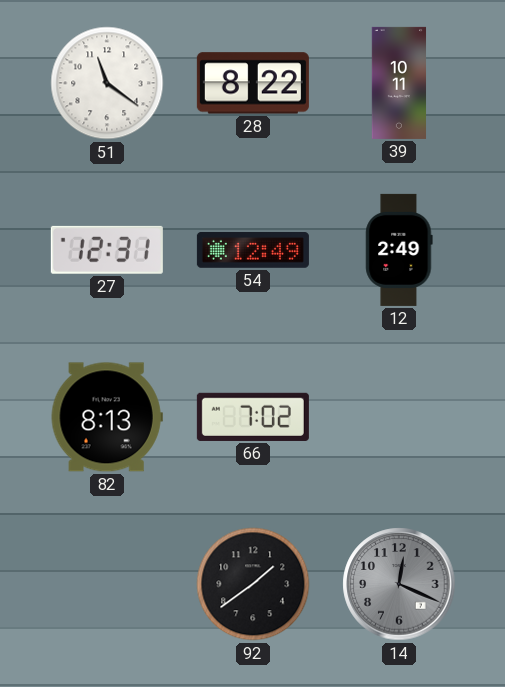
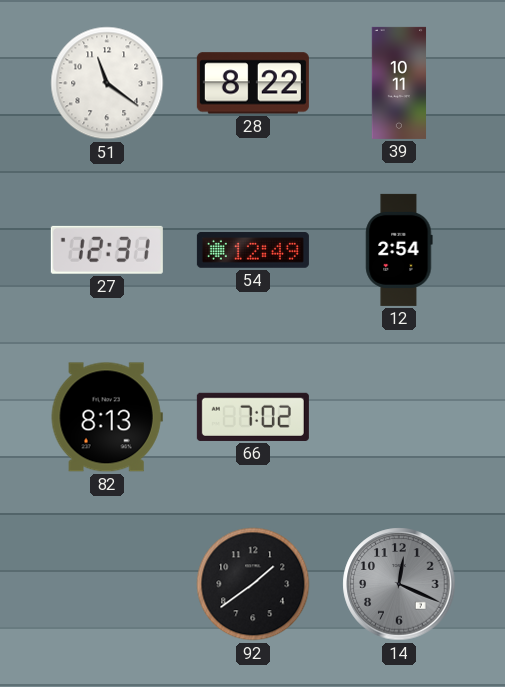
12: 2:49 -> 2:54
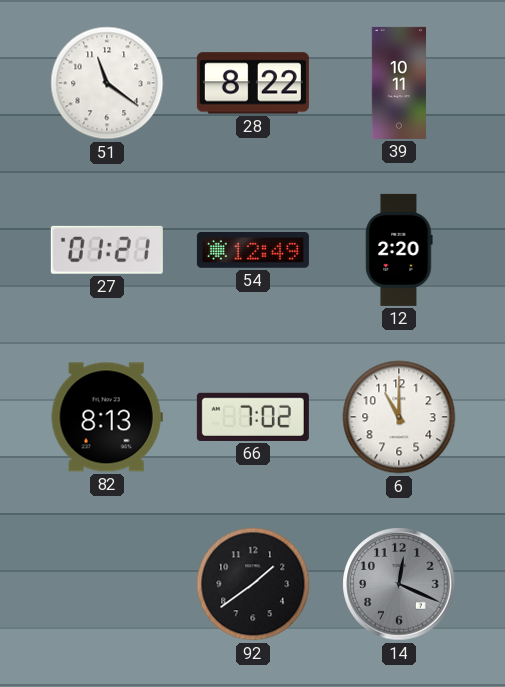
27: 12:31 -> 01:21
12: 2:54 -> 2:20
6: none -> 11:00
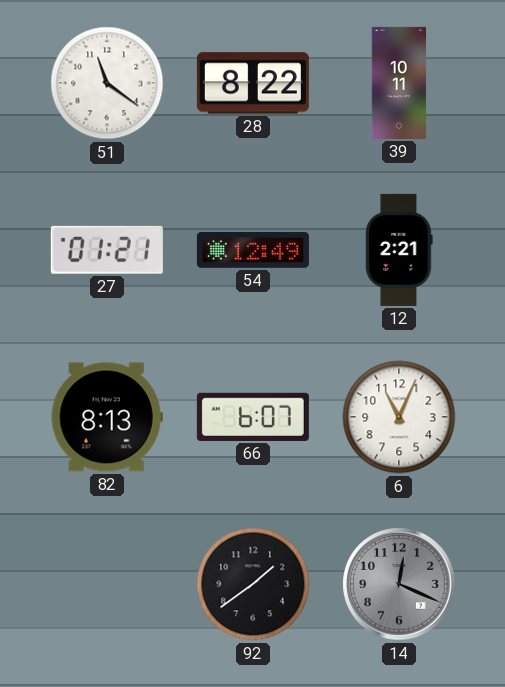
12: 2:20 -> 2:21
66: 7:02 -> 6:07
6: 11:00 -> 11:04
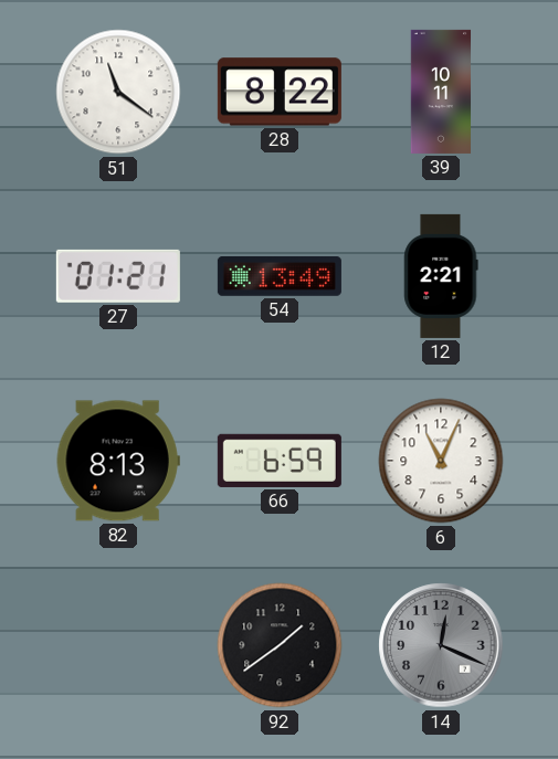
54: 12:49 -> 13:49
66: 6:07 -> 6:59
